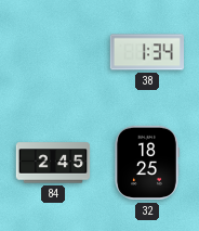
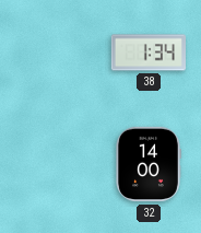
84: 2:45 -> none
32: 18:25 -> 14:00
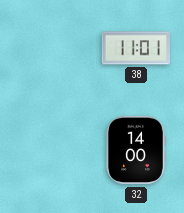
38: 1:34 -> 11:01
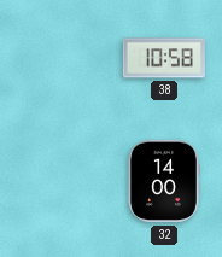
38: 11:01 -> 10:58
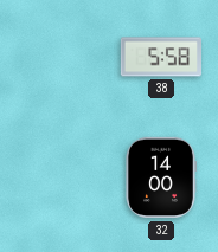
38: 10:58 -> 5:58
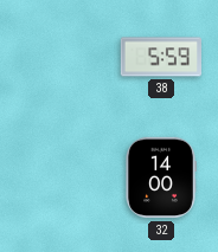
38: 5:58 -> 5:59
